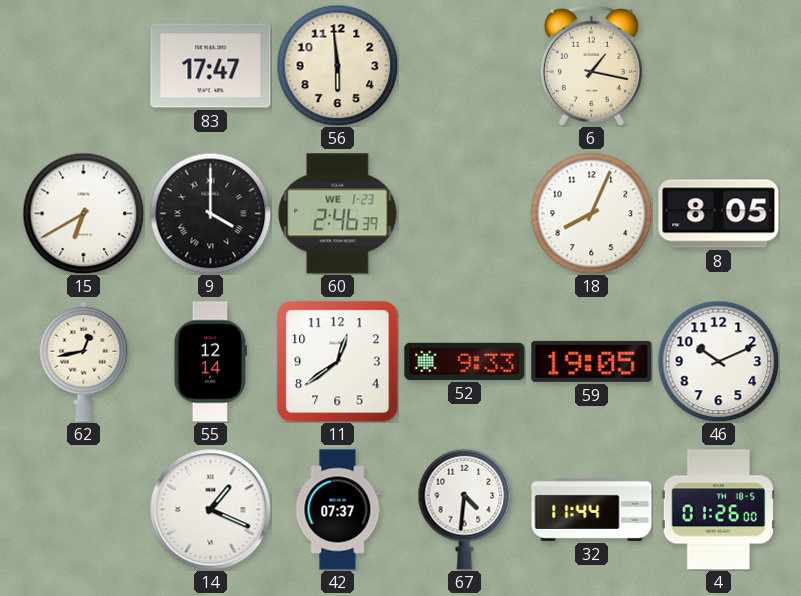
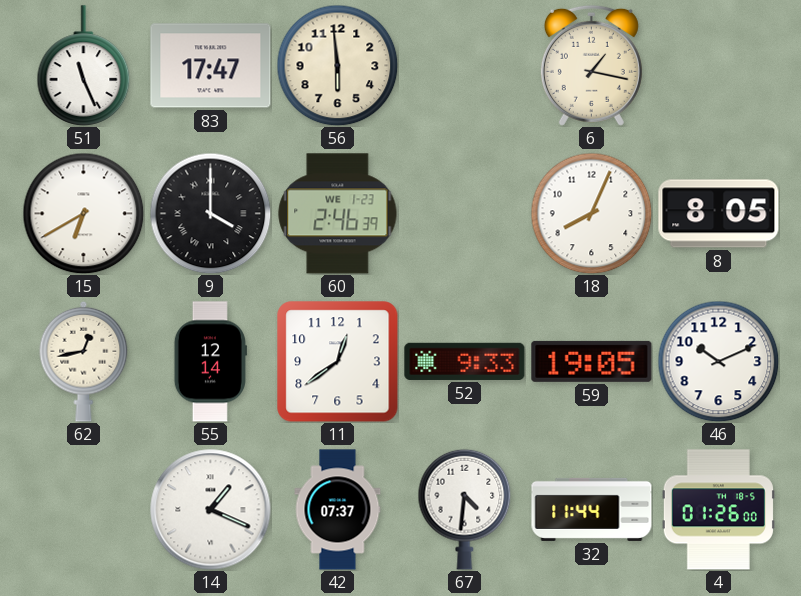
51: none -> 11:26
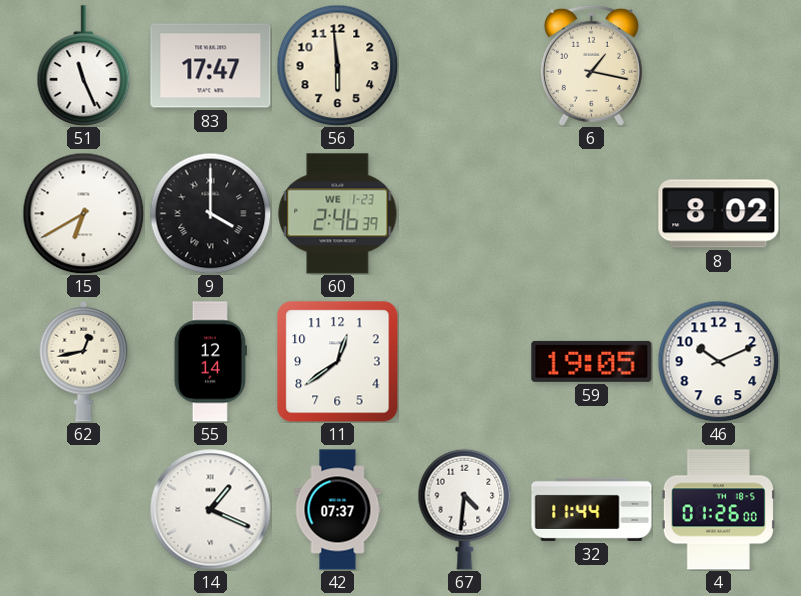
18: 8:04 -> none
8: 8:05 -> 8:02
52: 9:33 -> none
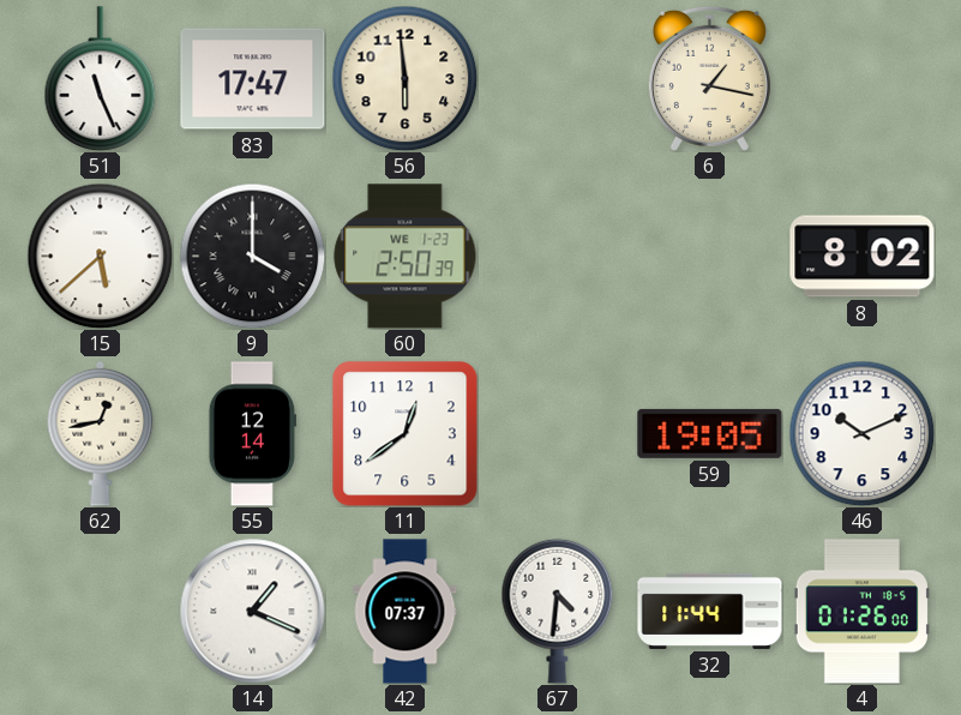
15: 6:40 -> 5:38
60: 2:46 -> 2:50
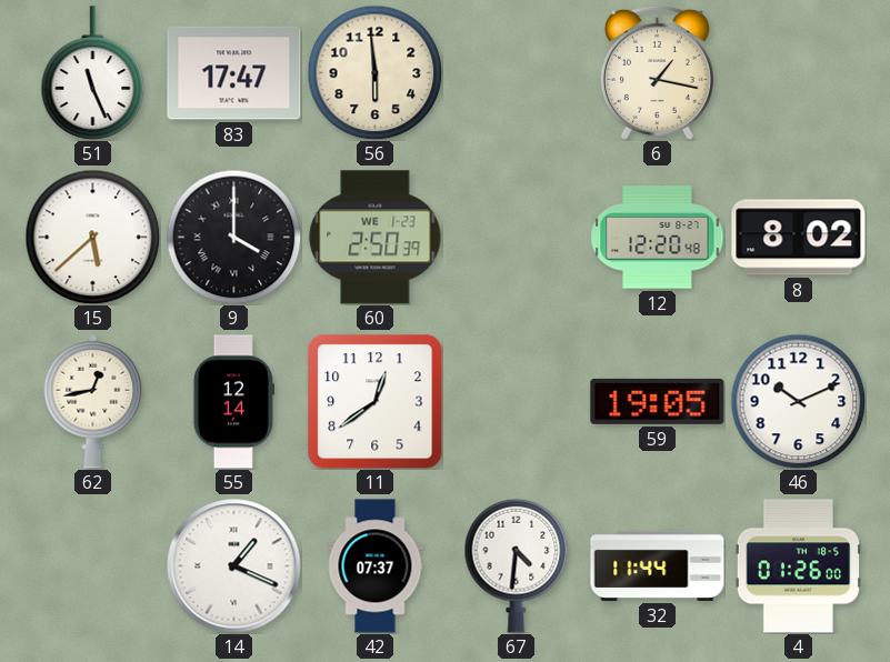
12: none -> 12:20
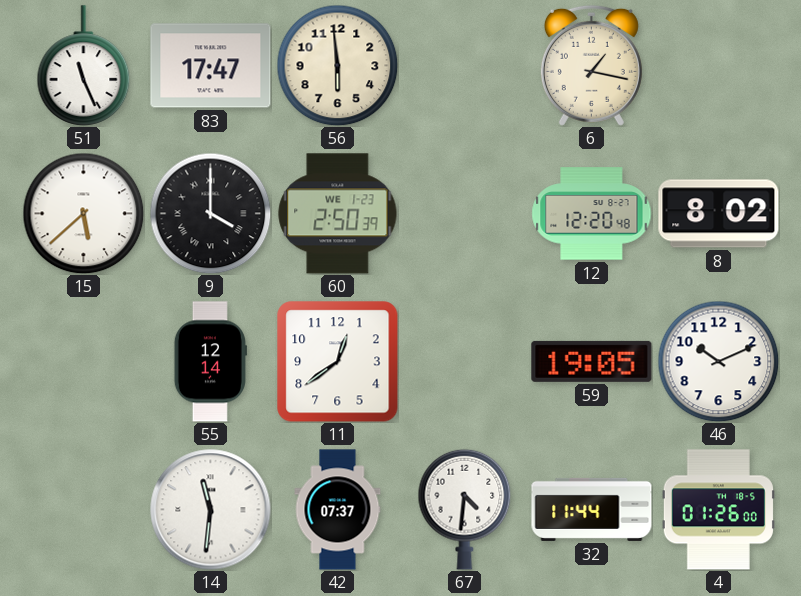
62: 12:43 -> none
14: 1:19 -> 11:31
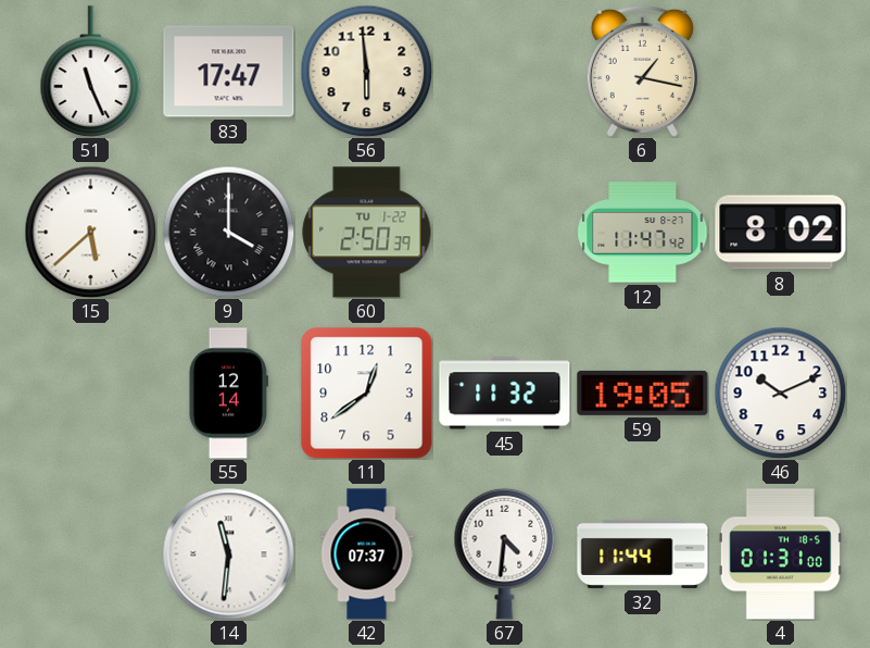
60 date: WE 1-23 -> TU 1-22
12: 12:20 -> 11:47
45: none -> 11:32
4: 01:26 -> 01:31
